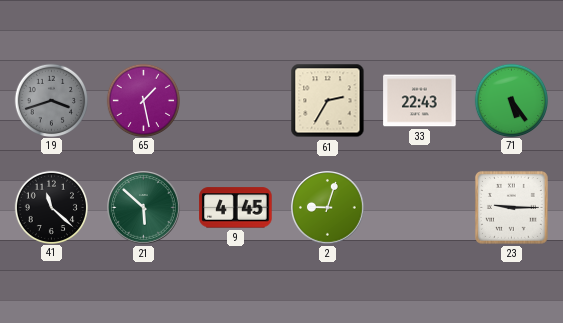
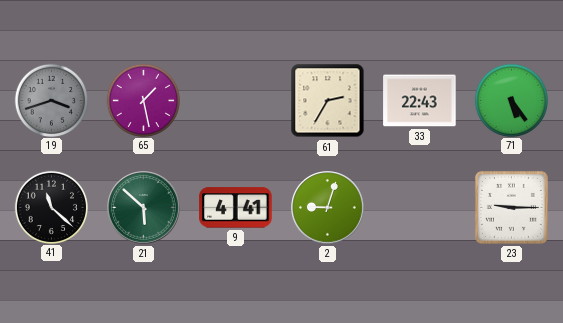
9: 4:45 -> 4:41
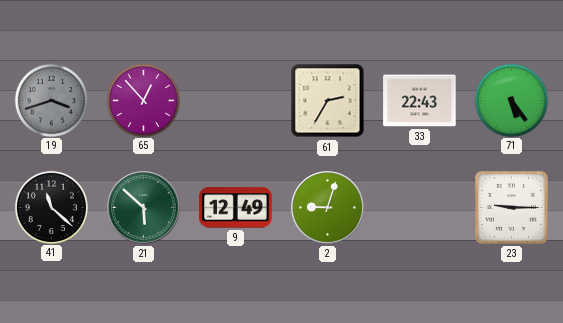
65: 1:28 -> 12:53
9: 4:41 -> 12:49
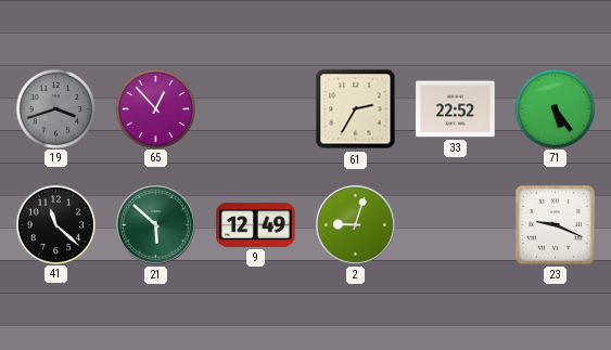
33: 22:43 -> 22:52
23: 9:15 -> 9:19
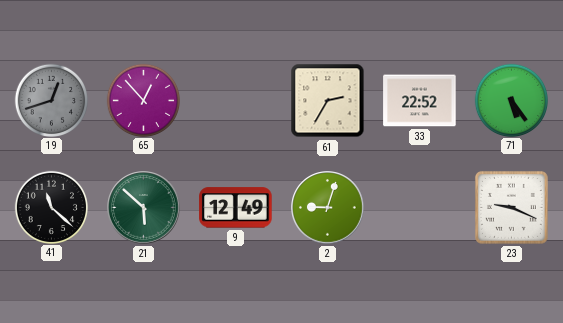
19: 3:42 -> 12:42
